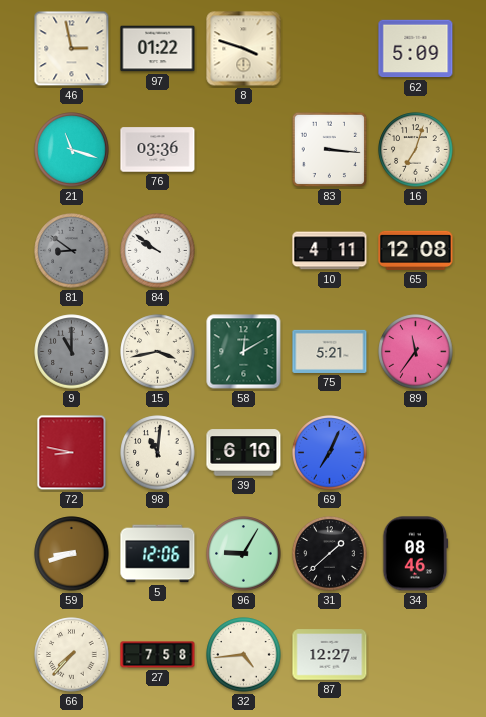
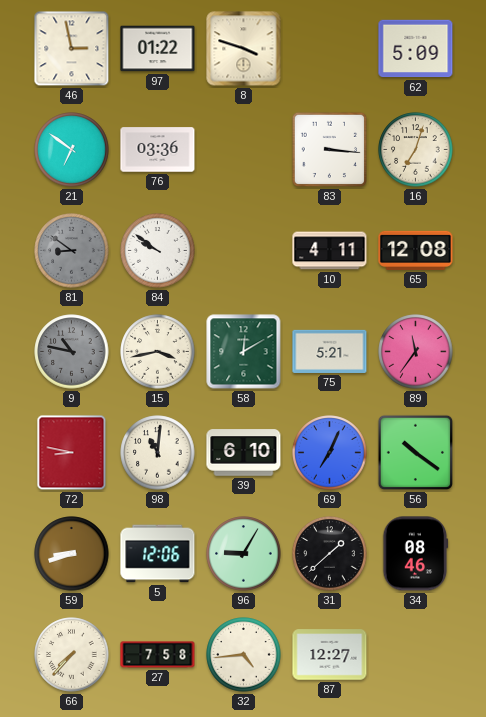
21: 11:18 -> 6:51
9: 11:00 -> 10:47
56: none -> 10:21
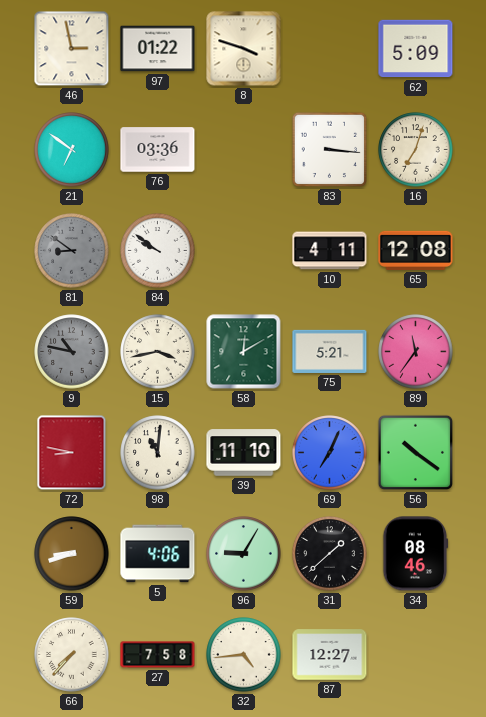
39: 6:10 -> 11:10
5: 12:06 -> 4:06
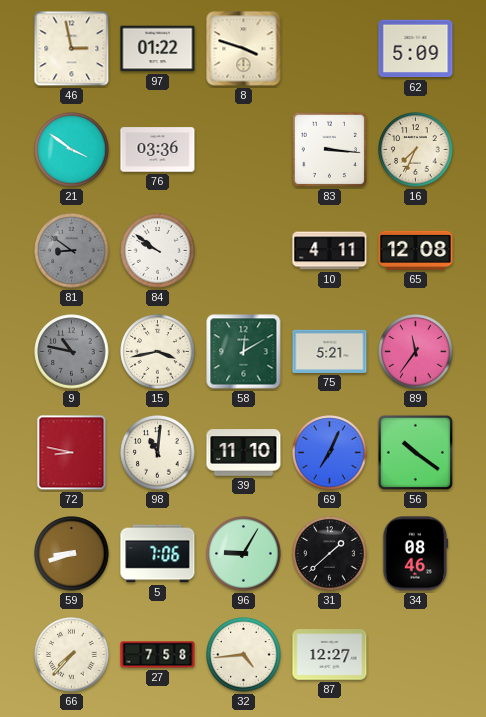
21: 6:51 -> 3:51
16: 7:03 -> 7:34
5: 4:06 -> 7:06
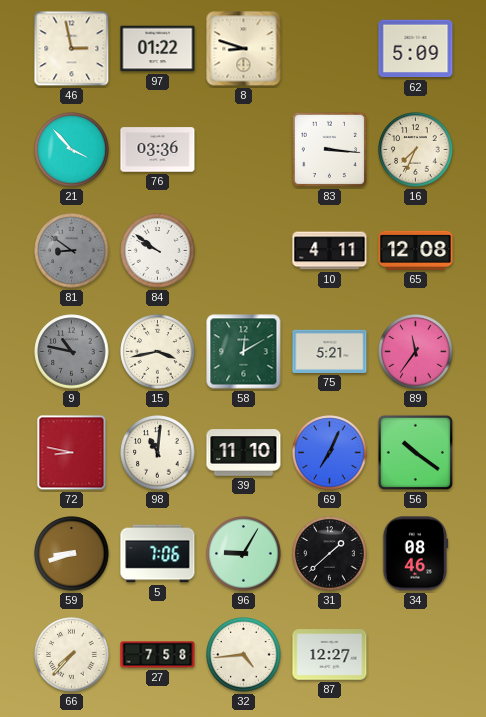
8: 3:48 -> 8:48
21: 3:51 -> 3:53
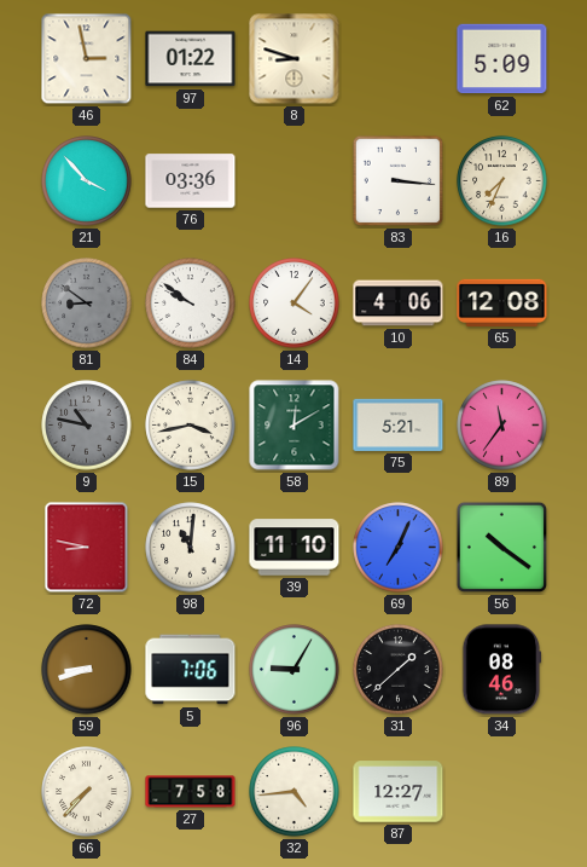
14: none -> 4:06
10: 4:11 -> 4:06
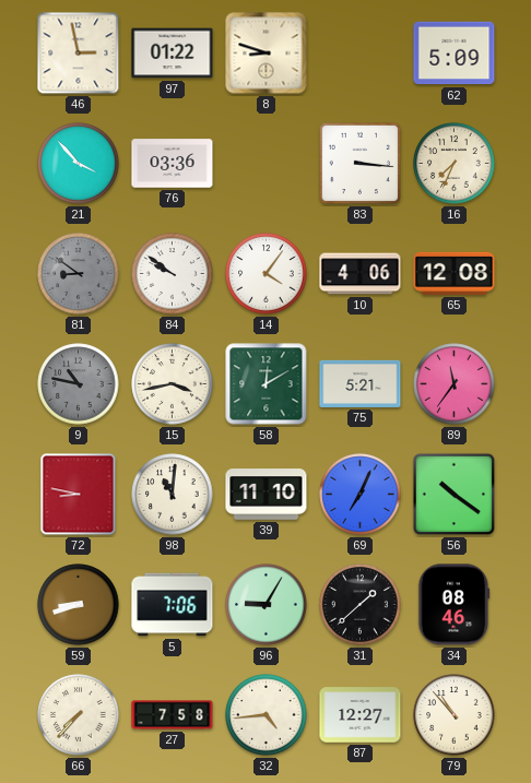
79: none -> 10:53
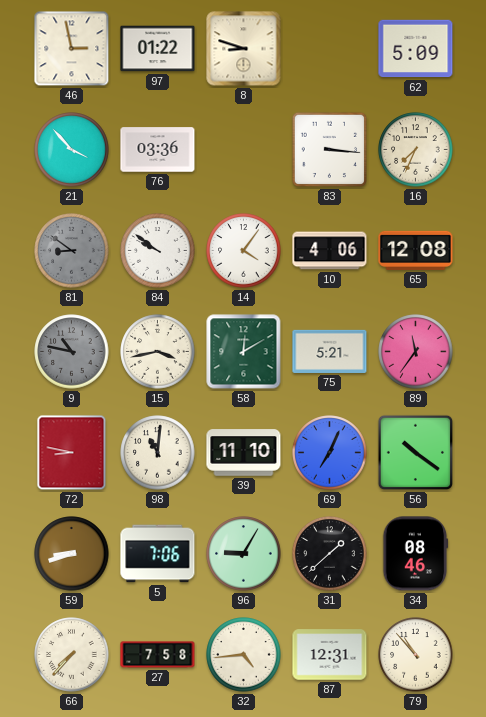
87: 12:27 -> 12:31
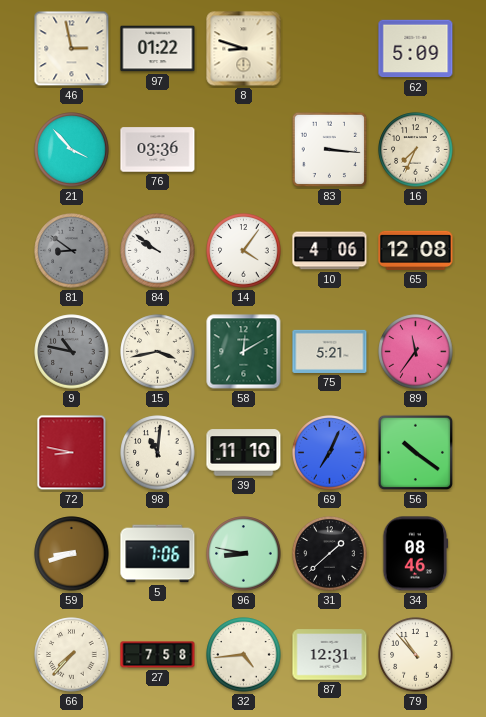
96: 9:05 -> 8:47
